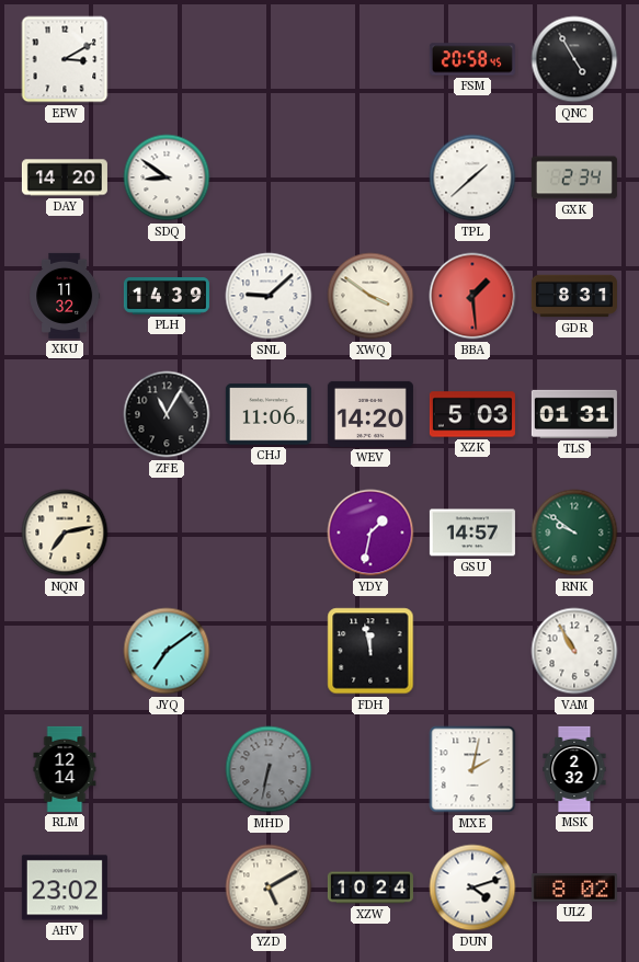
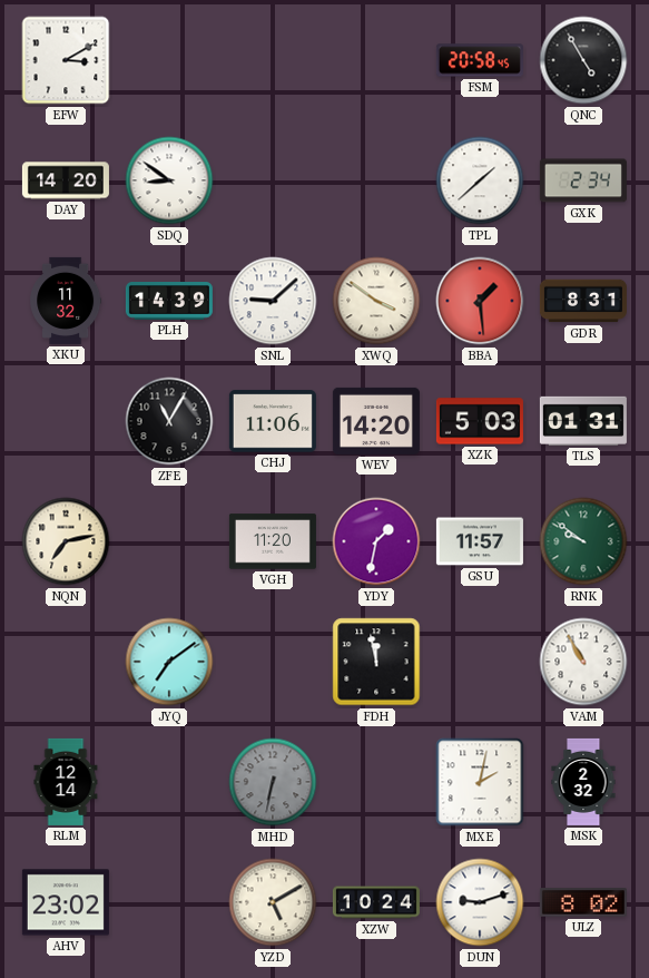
VGH: none -> 11:20
GSU: 14:57 -> 11:57
DUN: 4:12 -> 9:12
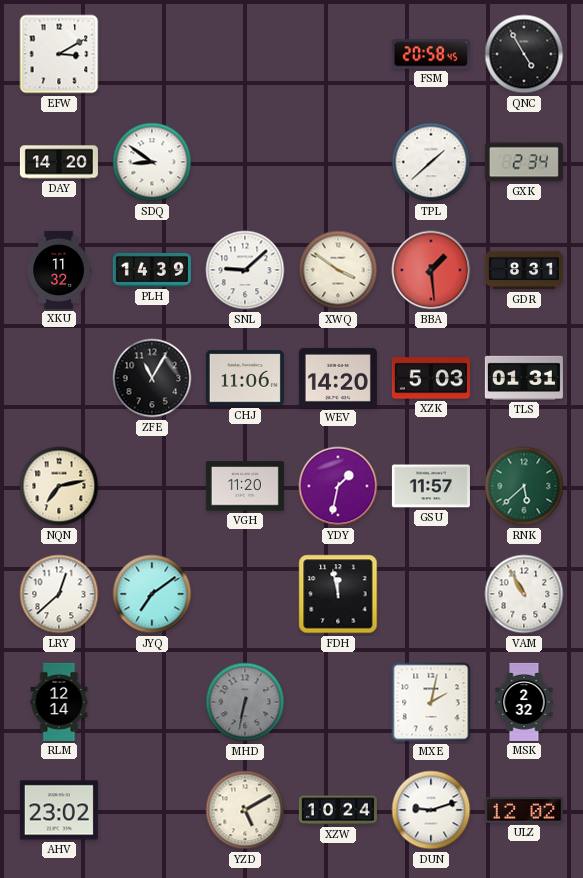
RNK: 9:51 -> 5:38
LRY: none -> 12:38
ULZ: 8:02 -> 12:02
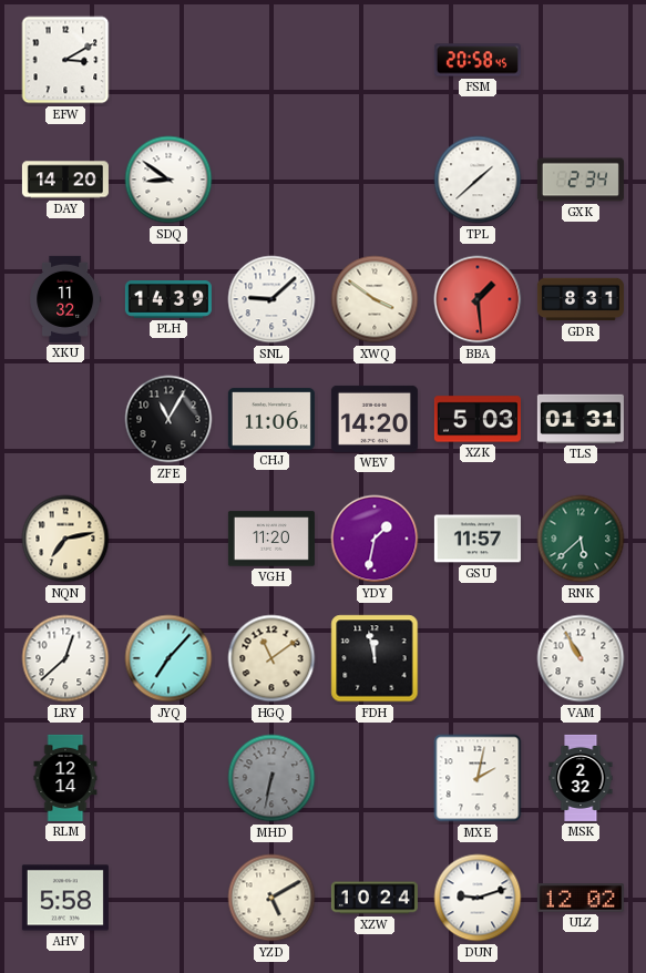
QNC: 4:55 -> none
JYQ: 7:09 -> 7:07
HGQ: none -> 11:09
AHV: 23:02 -> 5:58
